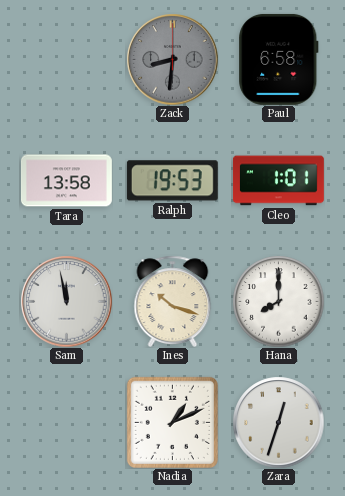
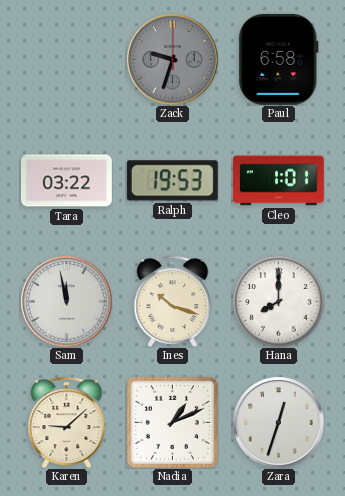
Zack: 8:31 -> 9:33
Tara: 13:58 -> 03:22
Karen: none -> 9:08
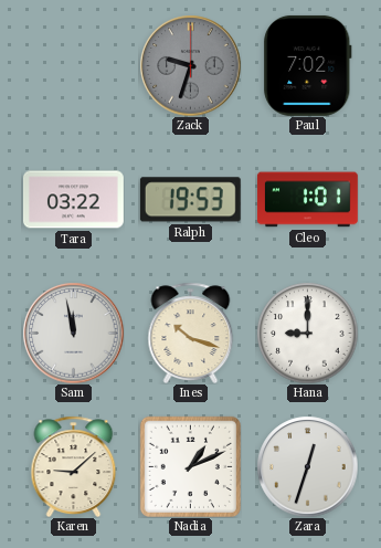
Paul: 6:58 -> 7:02
Hana: 8:00 -> 9:00
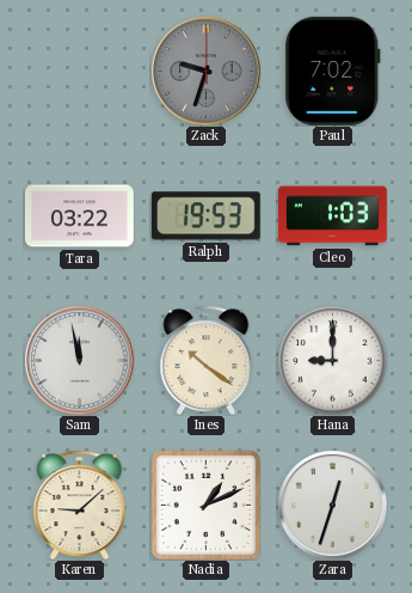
Cleo: 1:01 -> 1:03
Ines: 10:18 -> 10:21
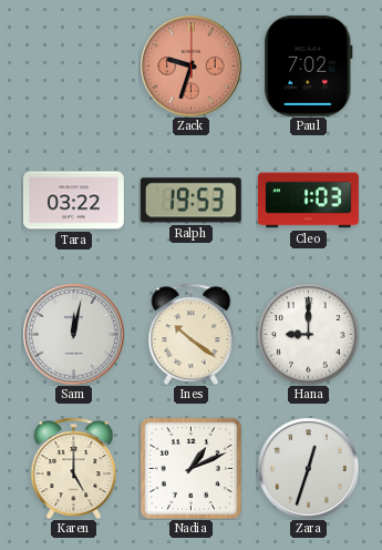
Zack dial: grey -> salmon
Sam: 11:58 -> 12:02
Karen: 9:08 -> 5:00
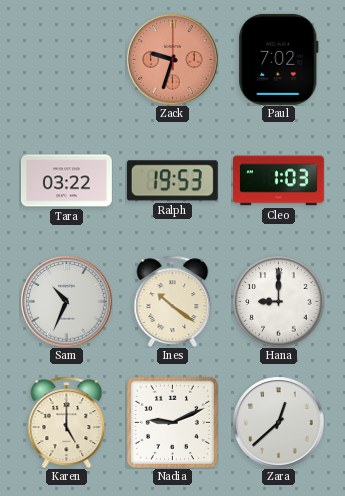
Sam: 12:02 -> 10:34
Nadia: 1:11 -> 9:11
Zara: 12:33 -> 12:38
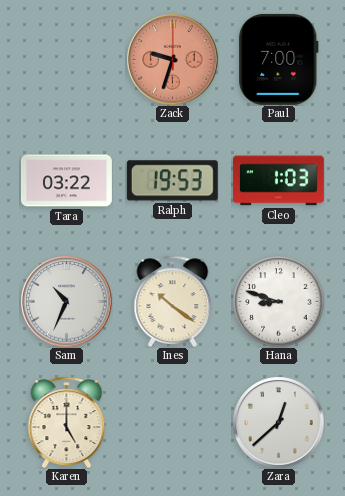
Paul: 7:02 -> 7:00
Hana: 9:00 -> 8:48
Nadia: 9:11 -> none
